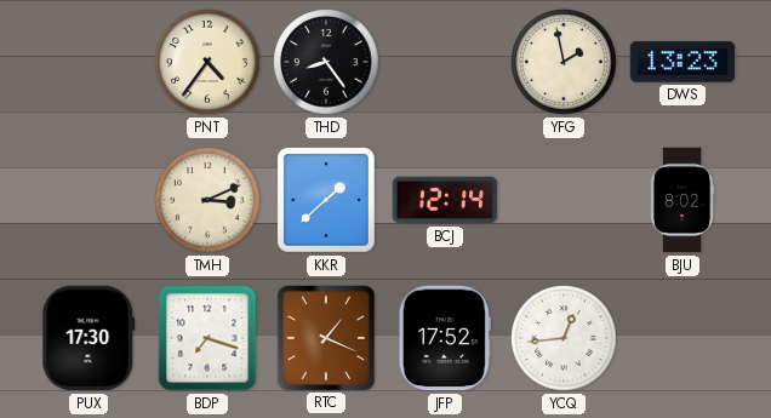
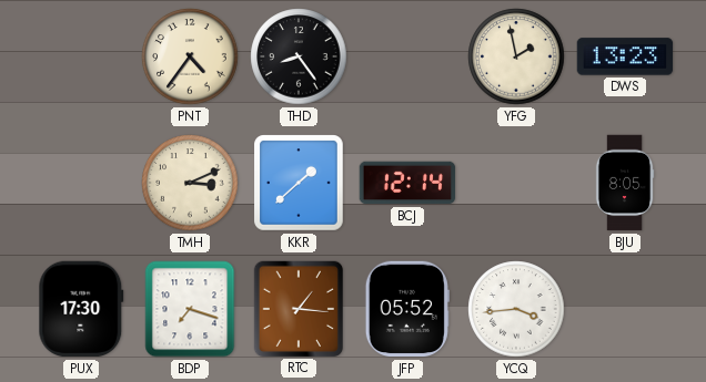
BJU: 8:02 -> 8:05
RTC: 1:19 -> 1:16
JFP: 17:52 -> 05:52
YCQ: 12:44 -> 3:44
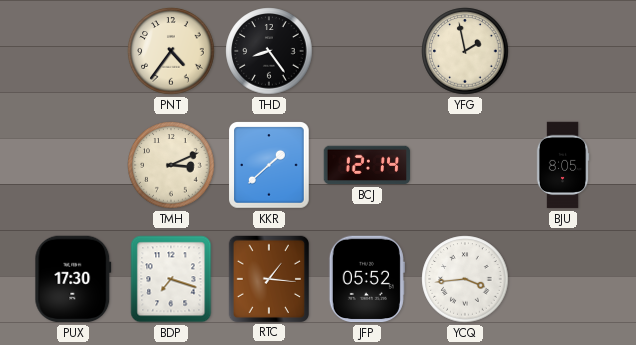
DWS: 13:23 -> none
